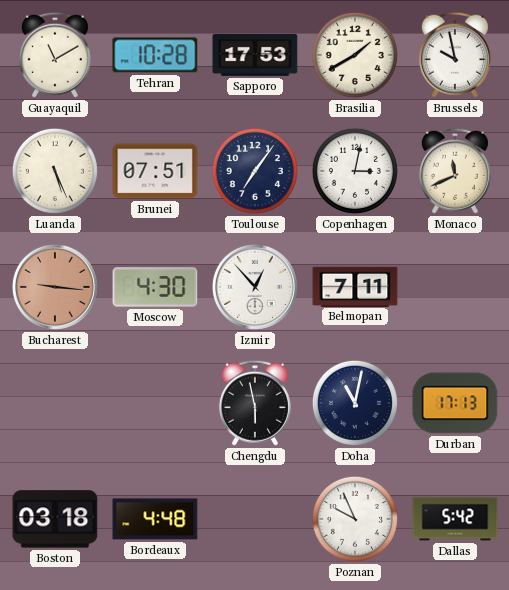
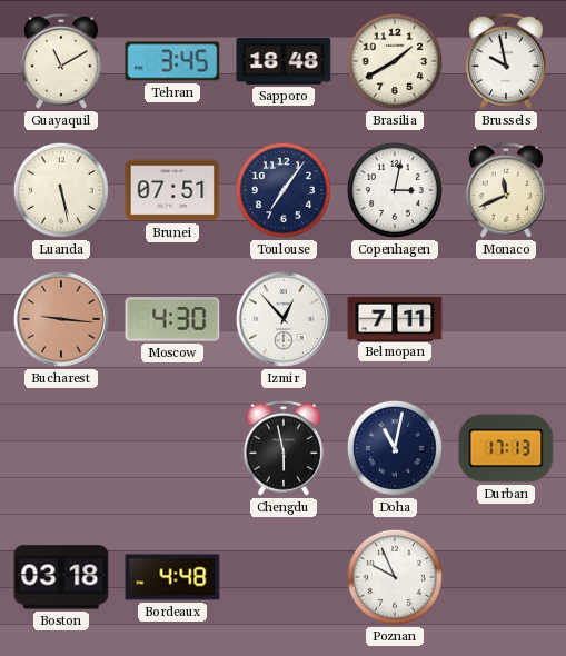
Tehran: 10:28 -> 3:45
Sapporo: 17:53 -> 18:48
Luanda: 5:26 -> 5:28
Dallas: 5:42 -> none
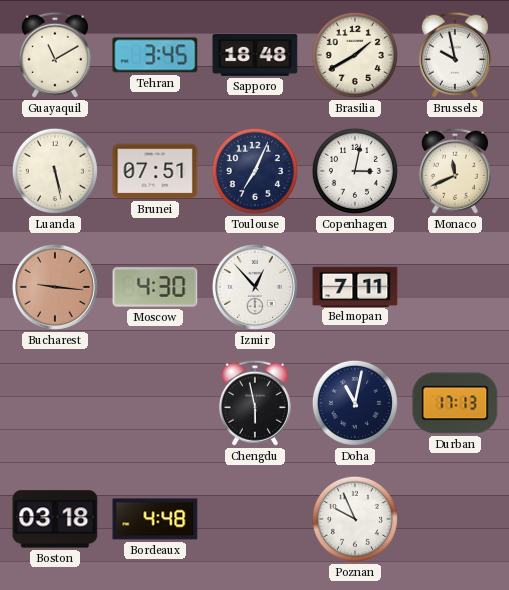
Toulouse: 7:06 -> 7:04
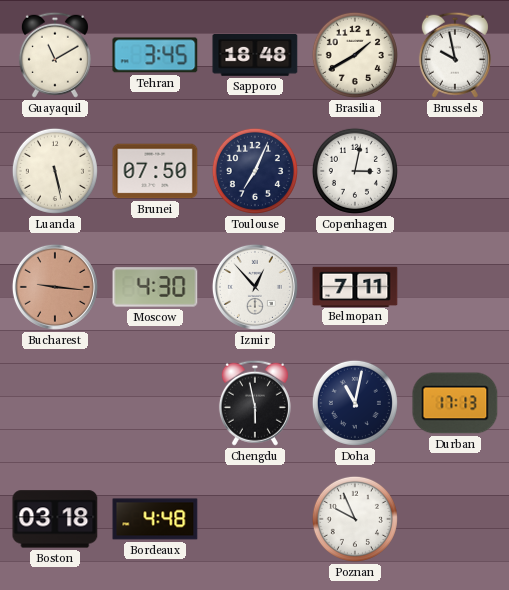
Brunei: 07:51 -> 07:50
Monaco: 11:41 -> none
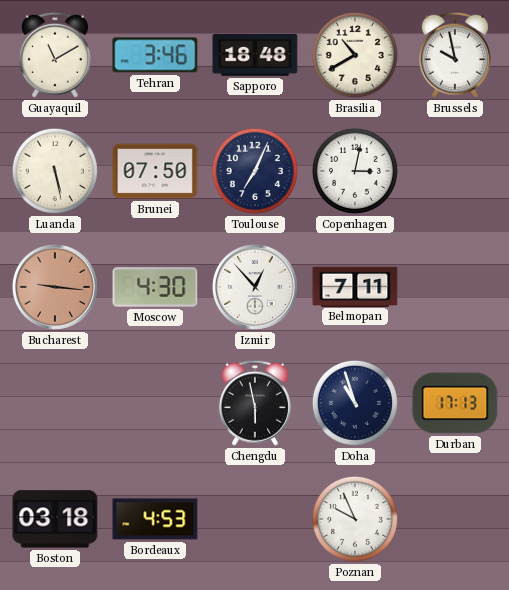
Tehran: 3:45 -> 3:46
Brasilia: 1:40 -> 10:40
Doha: 11:02 -> 10:57
Bordeaux: 4:48 -> 4:53
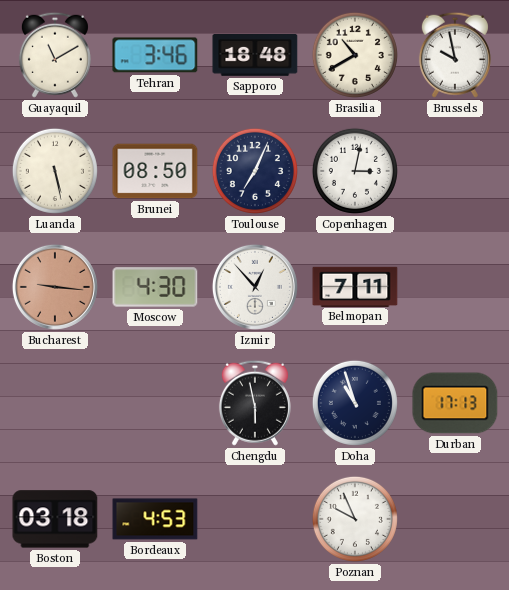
Brunei: 07:50 -> 08:50
